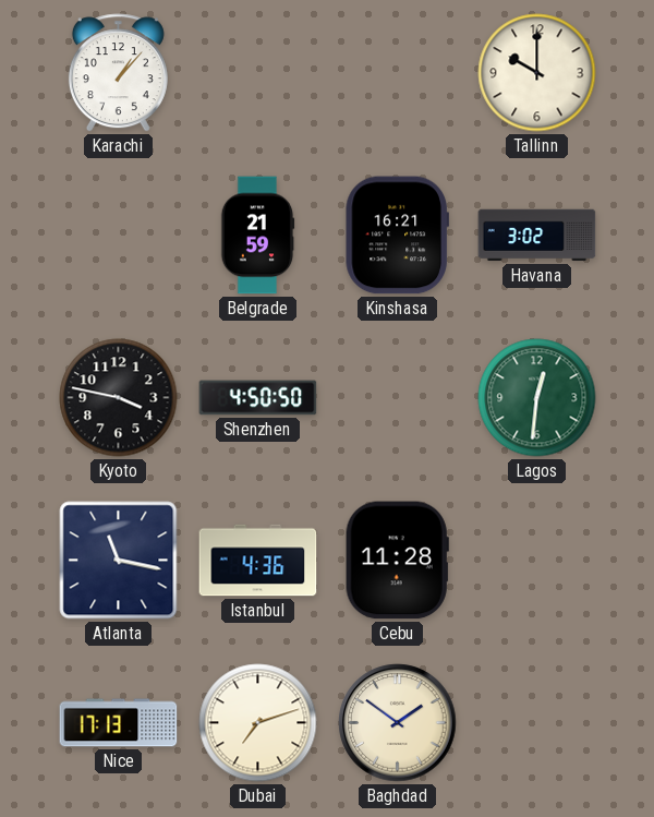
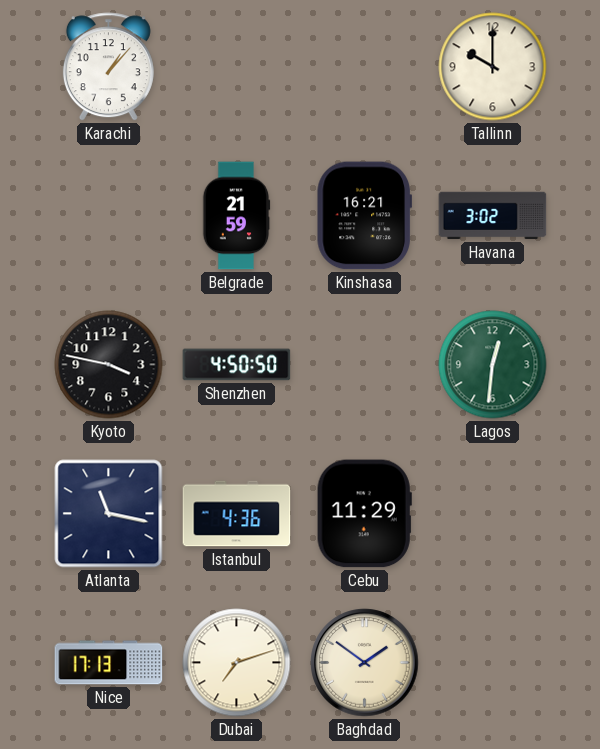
Cebu: 11:28 -> 11:29
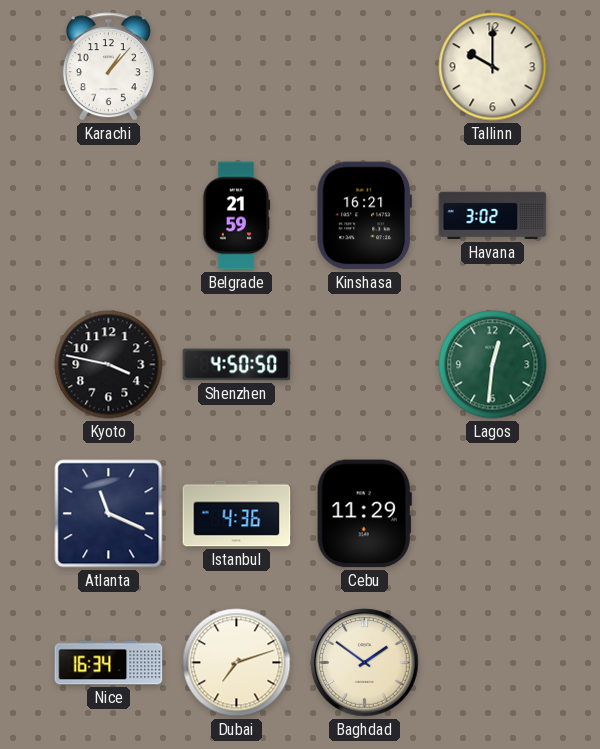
Atlanta: 11:17 -> 11:19
Nice: 17:13 -> 16:34
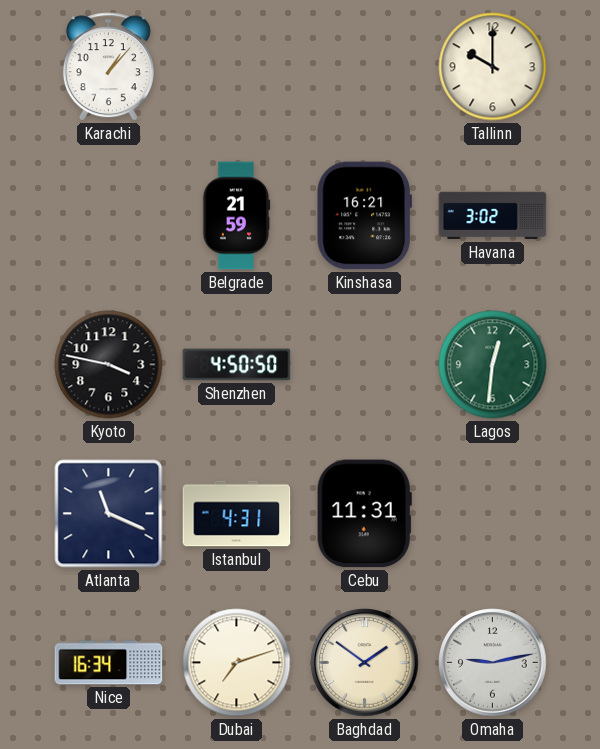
Istanbul: 4:36 -> 4:31
Cebu: 11:29 -> 11:31
Omaha: none -> 9:13
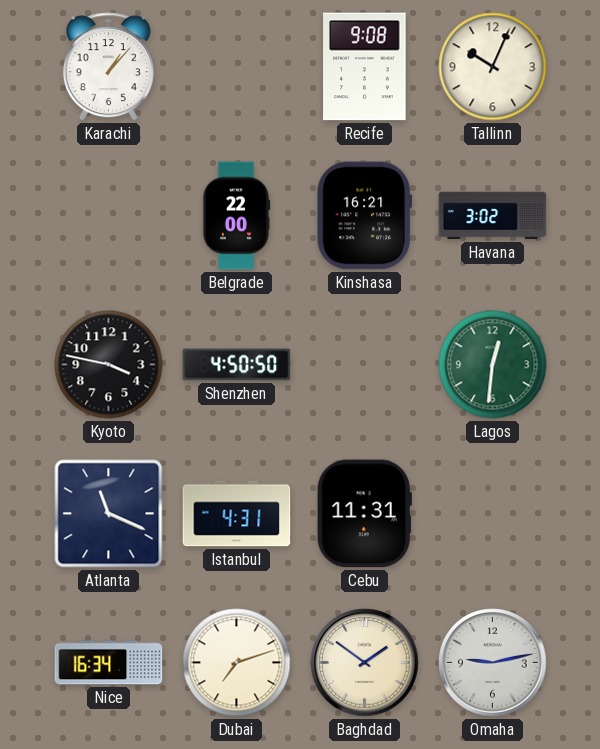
Recife: none -> 9:08
Tallinn: 10:00 -> 10:04
Belgrade: 21:59 -> 22:00
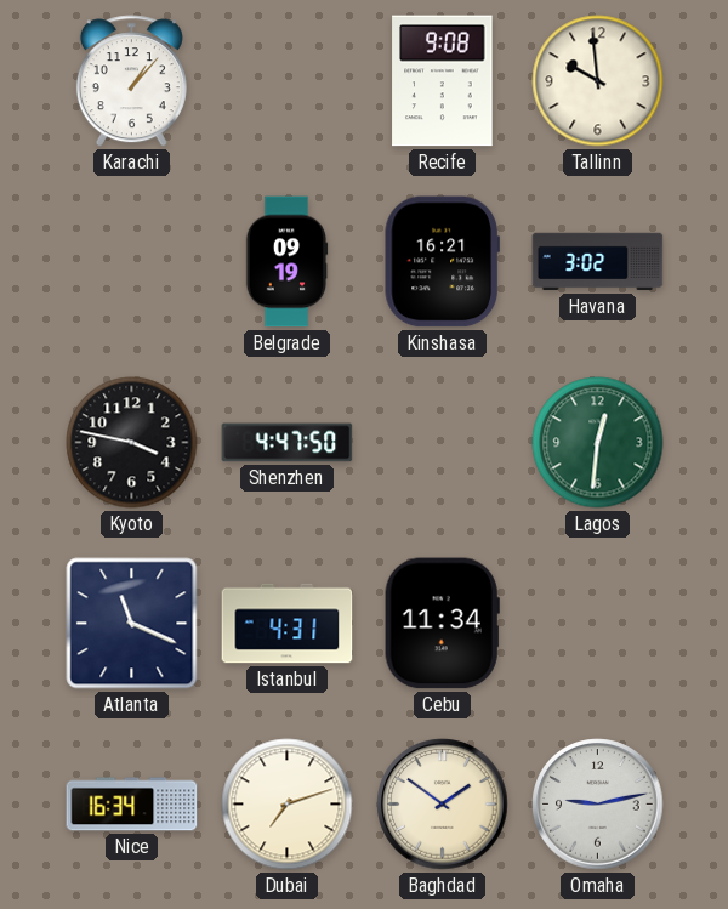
Tallinn: 10:04 -> 9:59
Belgrade: 22:00 -> 09:19
Shenzhen: 4:50 -> 4:47
Cebu: 11:31 -> 11:34
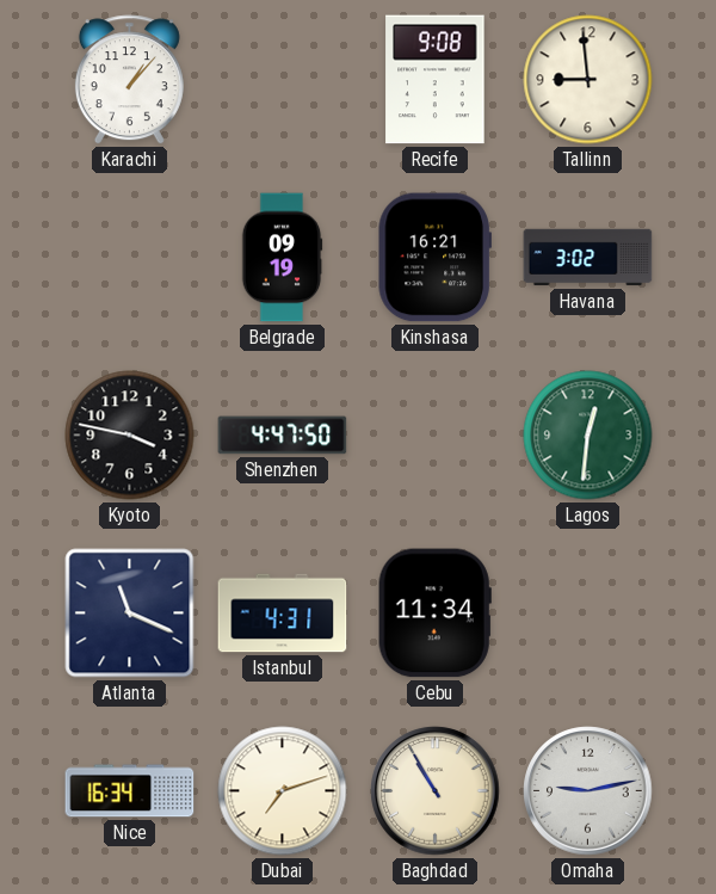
Tallinn: 9:59 -> 8:59
Baghdad: 1:51 -> 10:55
